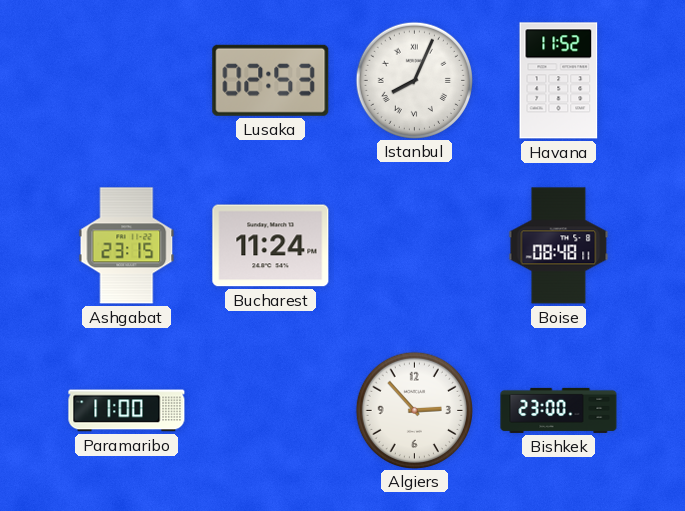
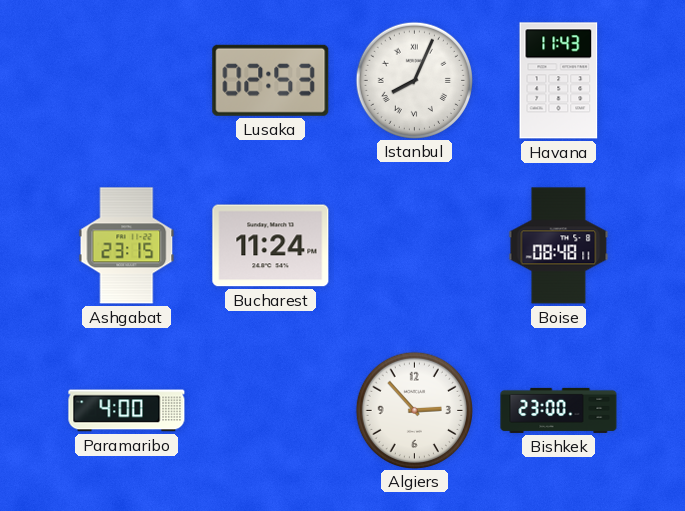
Havana: 11:52 -> 11:43
Paramaribo: 11:00 -> 4:00
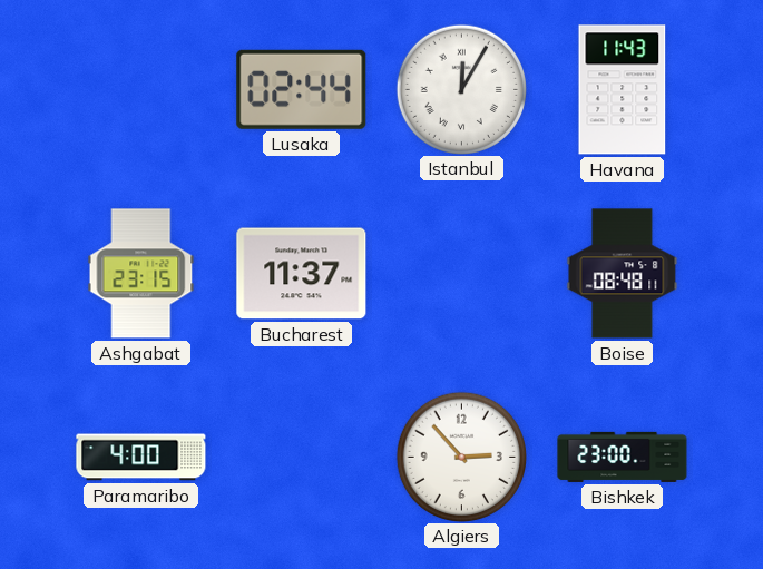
Lusaka: 02:53 -> 02:44
Istanbul: 8:04 -> 12:05
Bucharest: 11:24 -> 11:37
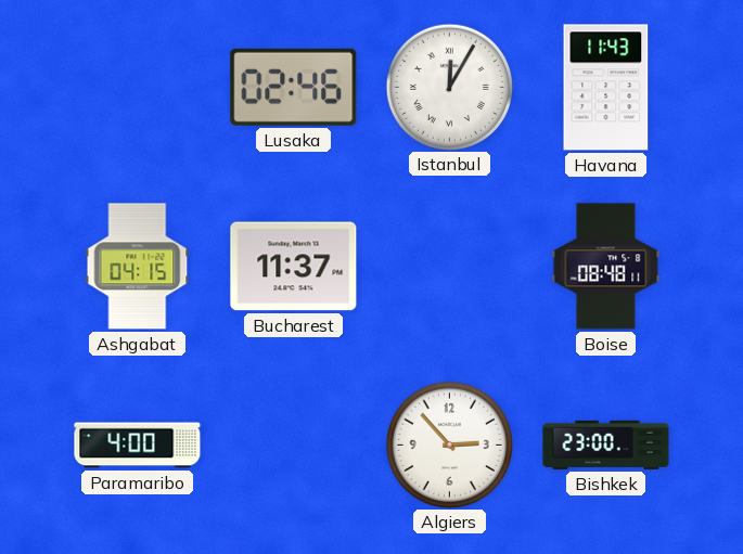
Lusaka: 02:44 -> 02:46
Ashgabat: 23:15 -> 04:15
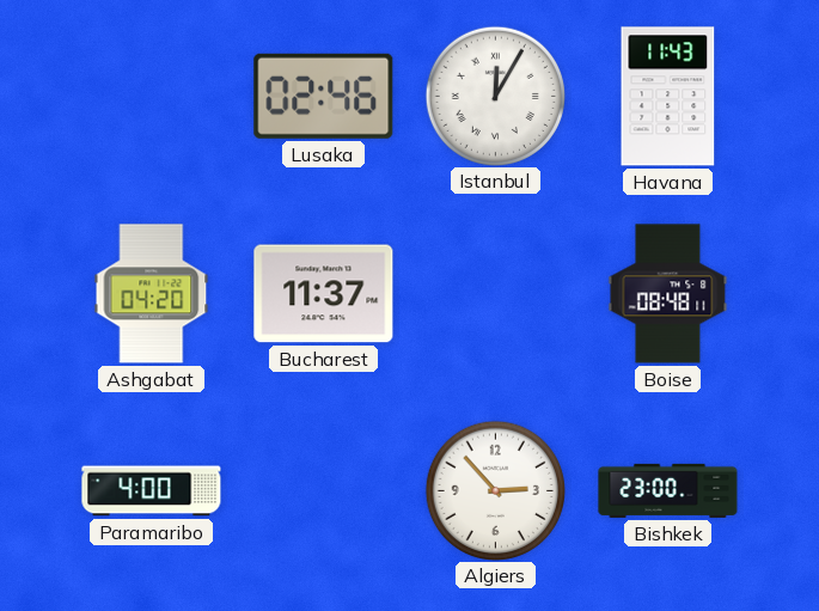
Ashgabat: 04:15 -> 04:20
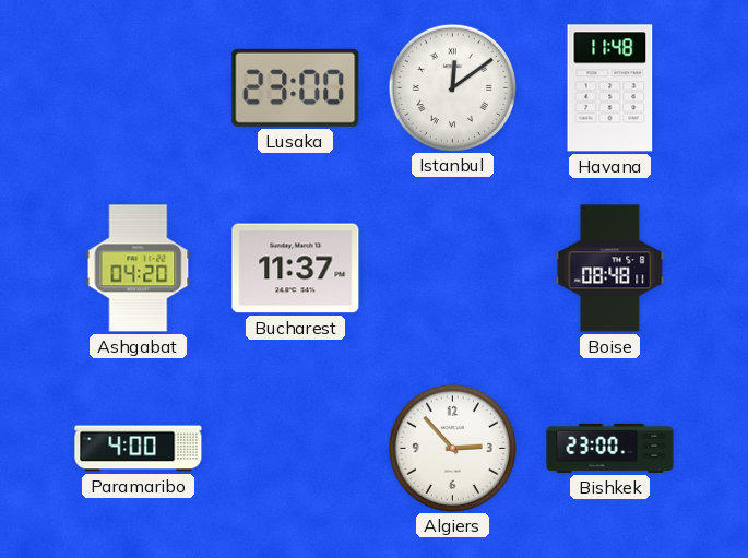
Lusaka: 02:46 -> 23:00
Istanbul: 12:05 -> 12:09
Havana: 11:43 -> 11:48
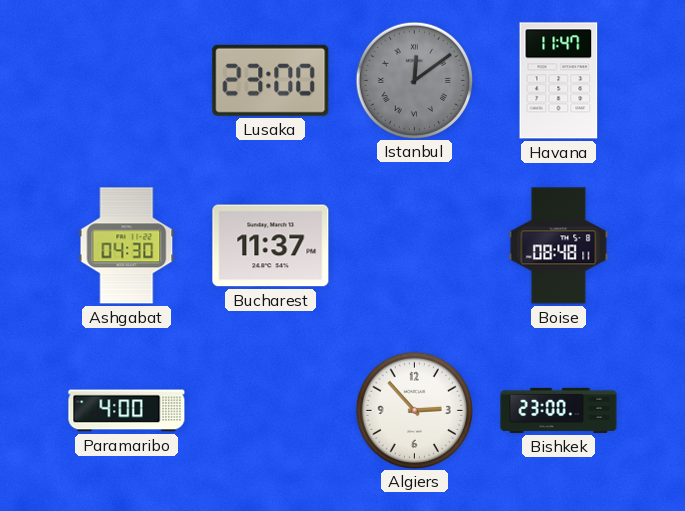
Istanbul dial: white -> grey
Havana: 11:48 -> 11:47
Ashgabat: 04:20 -> 04:30
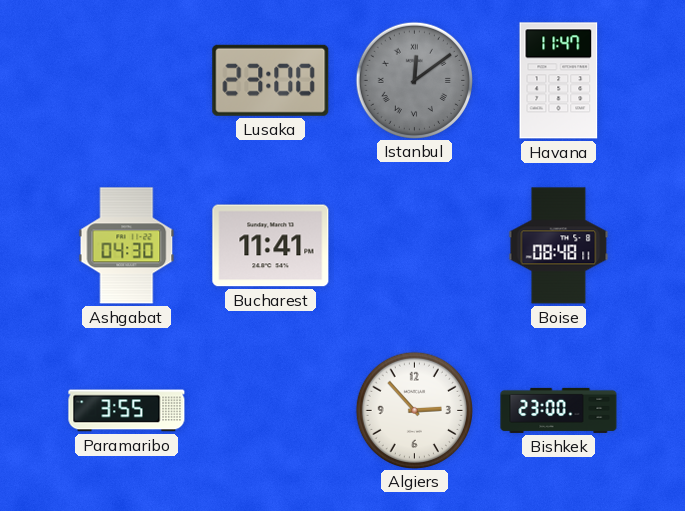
Bucharest: 11:37 -> 11:41
Paramaribo: 4:00 -> 3:55
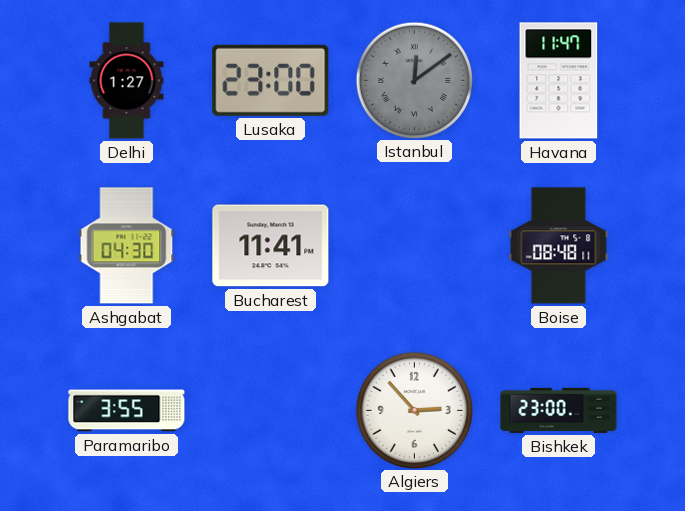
Delhi: none -> 1:27
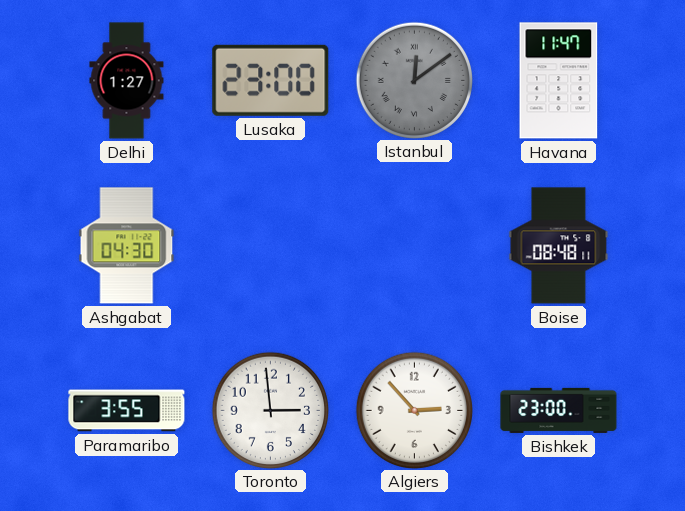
Bucharest: 11:41 -> none
Toronto: none -> 2:59
